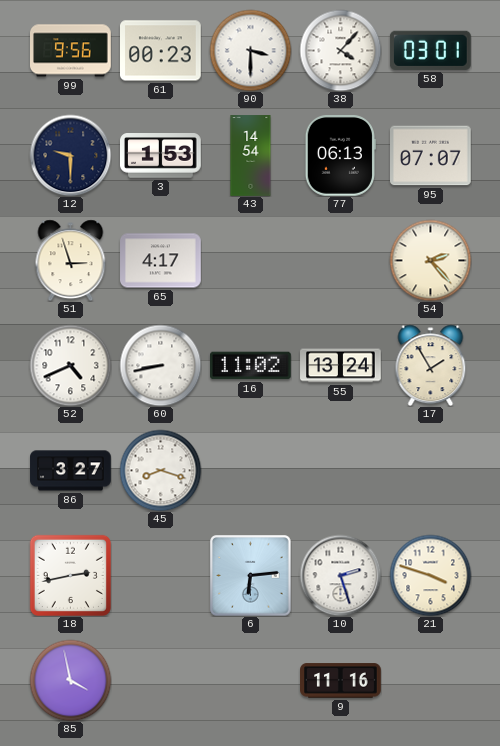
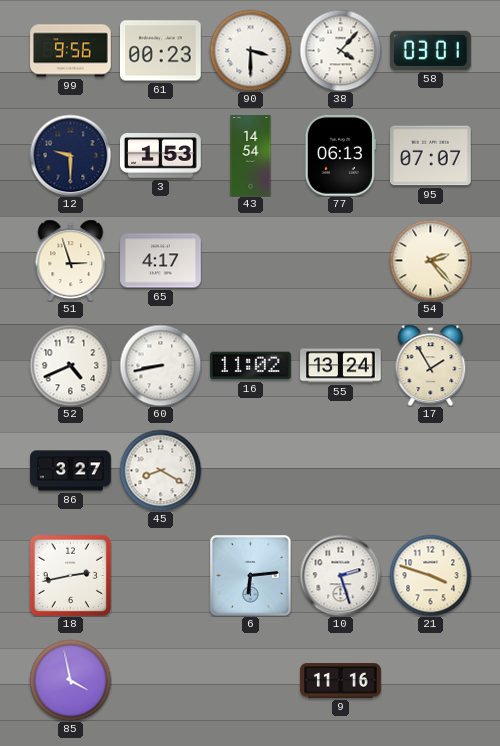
45: 8:18 -> 8:20
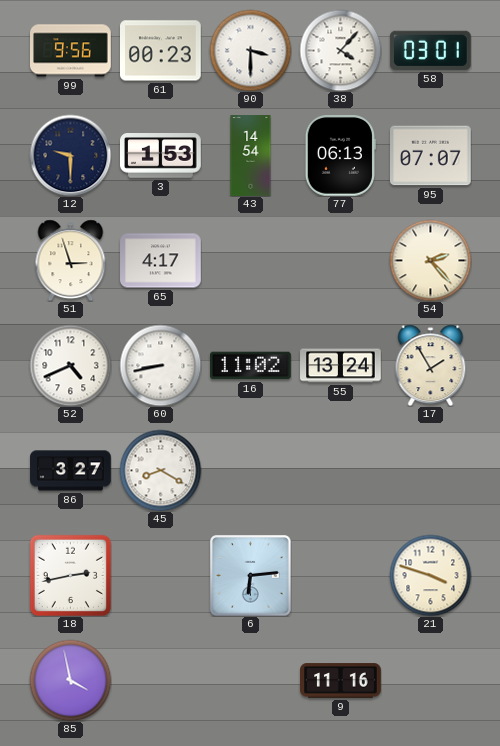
10: 2:27 -> none
